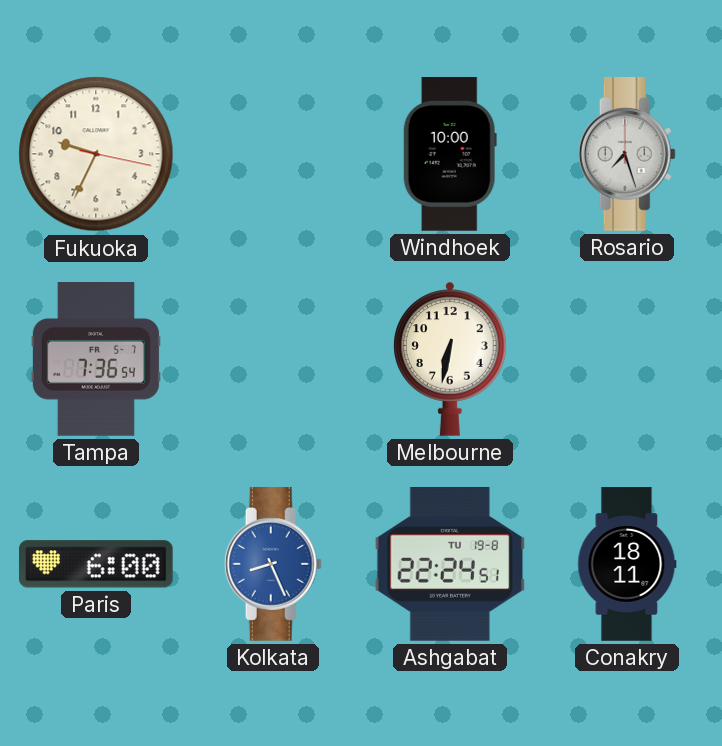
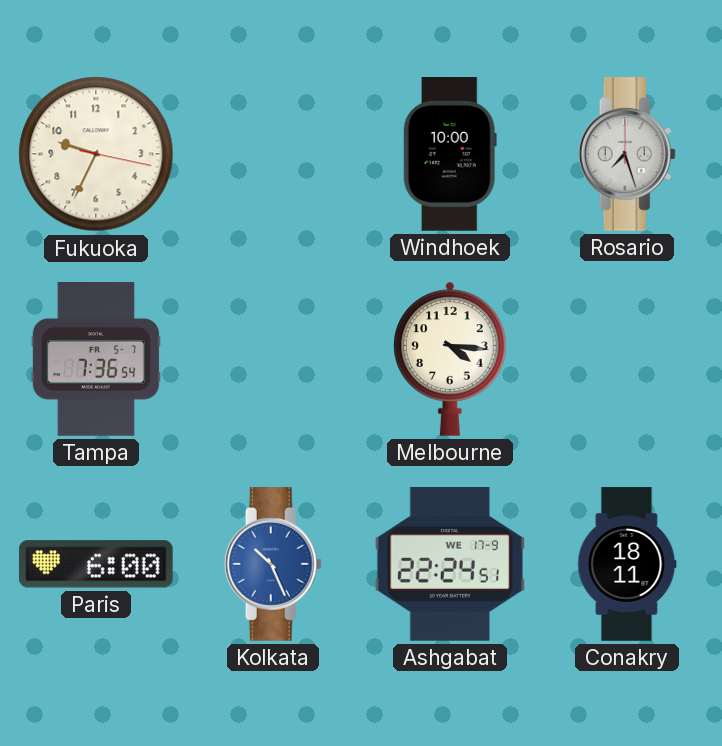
Melbourne: 6:32 -> 4:16
Kolkata: 8:26 -> 10:26
Ashgabat date: TU 19-8 -> WE 17-9
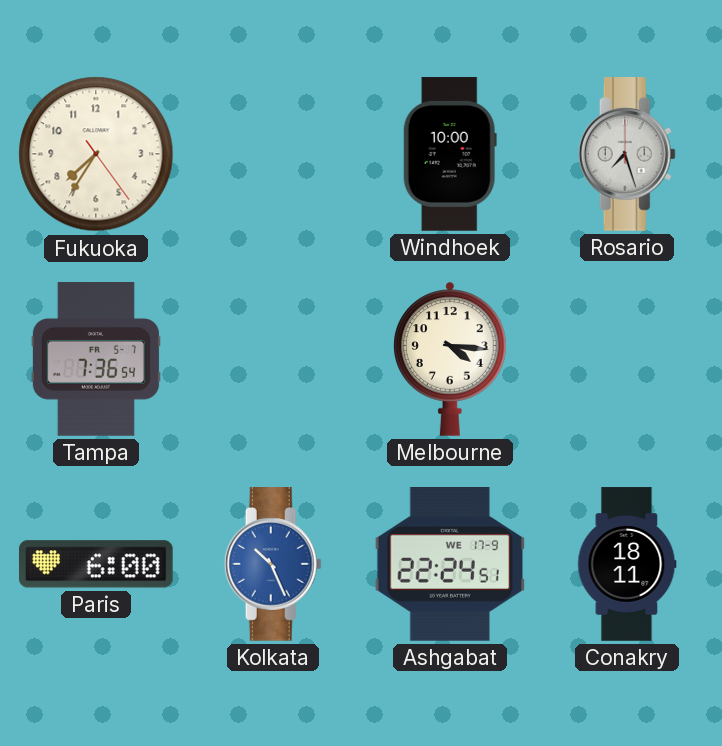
Fukuoka: 9:34 -> 7:35
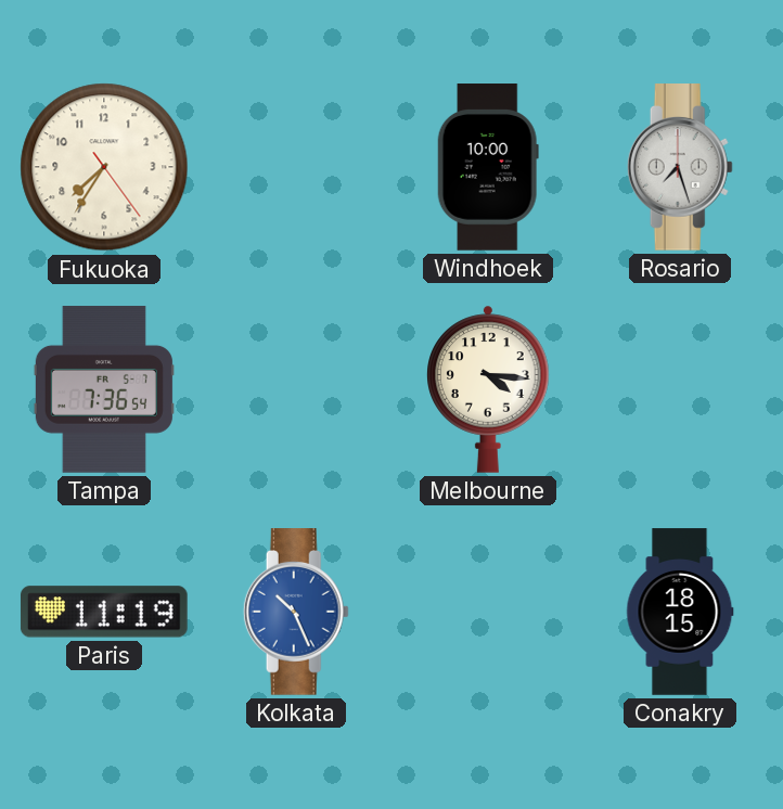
Paris: 6:00 -> 11:19
Ashgabat: 22:24 -> none
Conakry: 18:11 -> 18:15
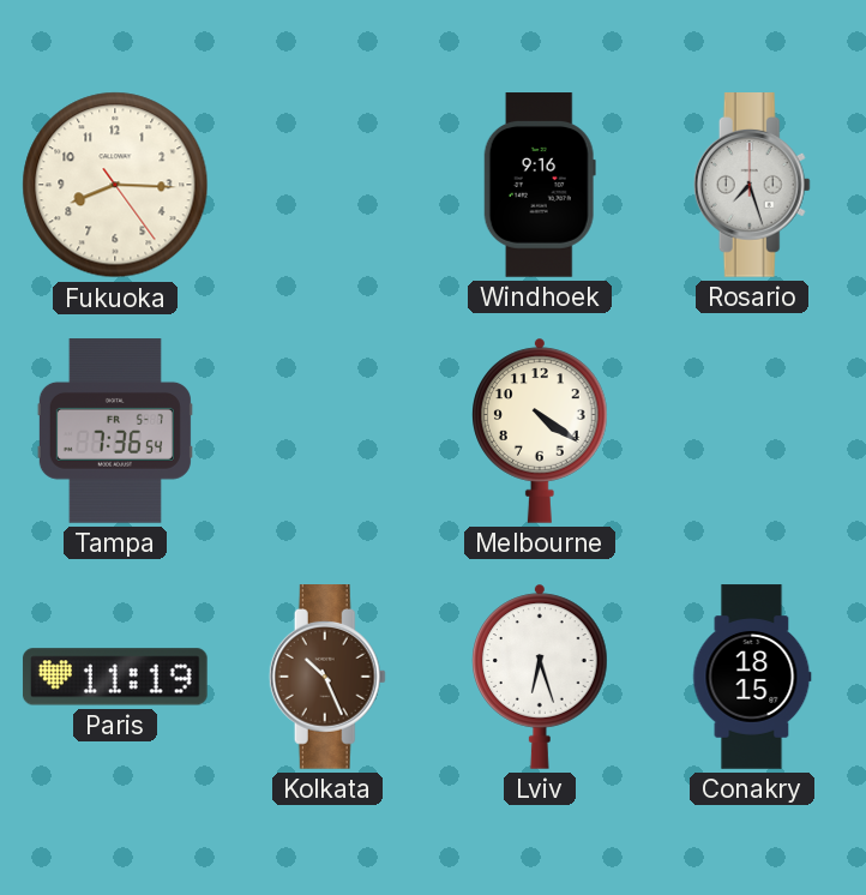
Fukuoka: 7:35 -> 8:15
Windhoek: 10:00 -> 9:16
Melbourne: 4:16 -> 4:21
Kolkata dial: blue -> brown
Lviv: none -> 6:27
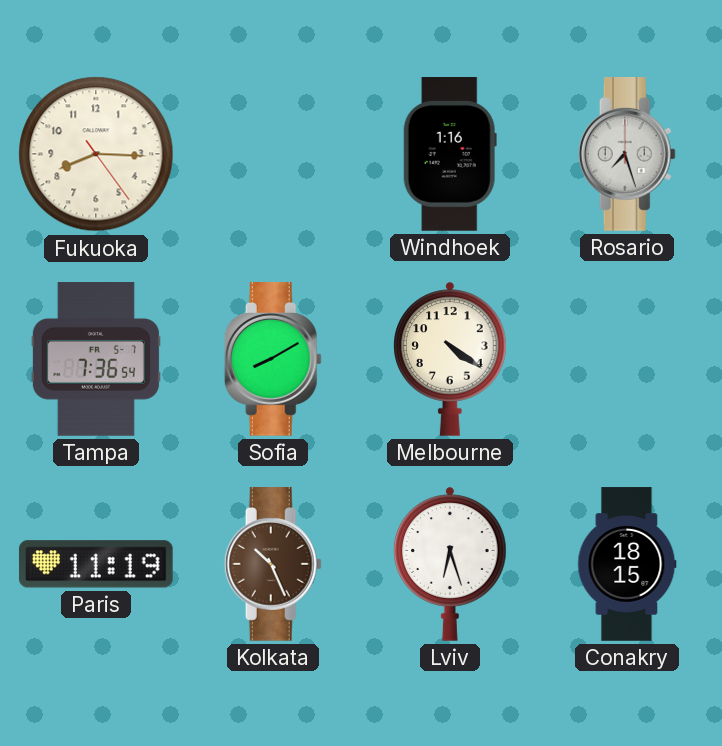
Windhoek: 9:16 -> 1:16
Sofia: none -> 8:10
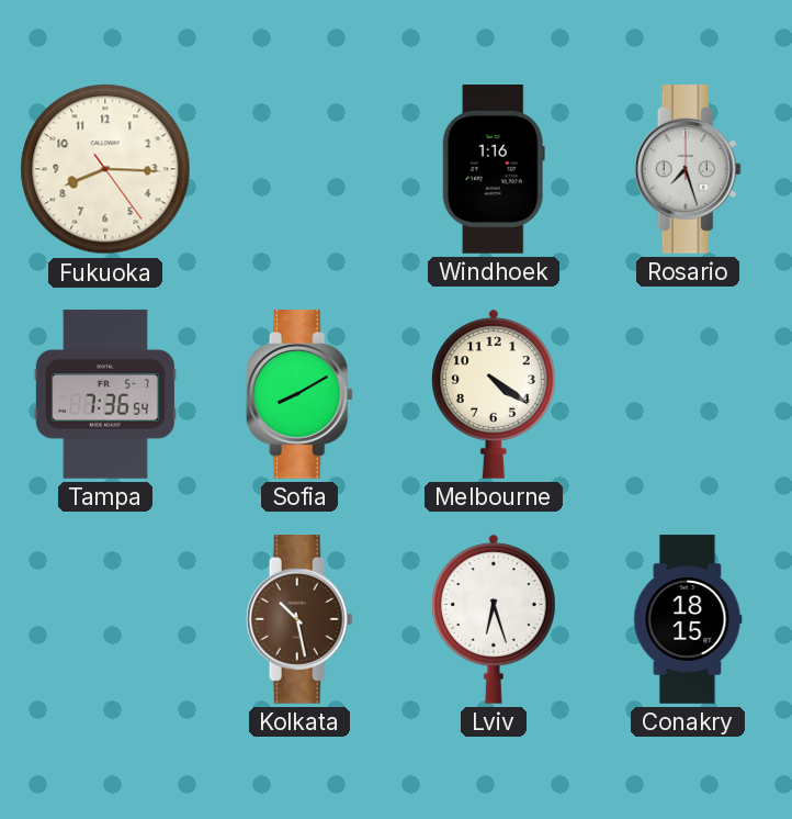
Paris: 11:19 -> none
Kolkata: 10:26 -> 10:28
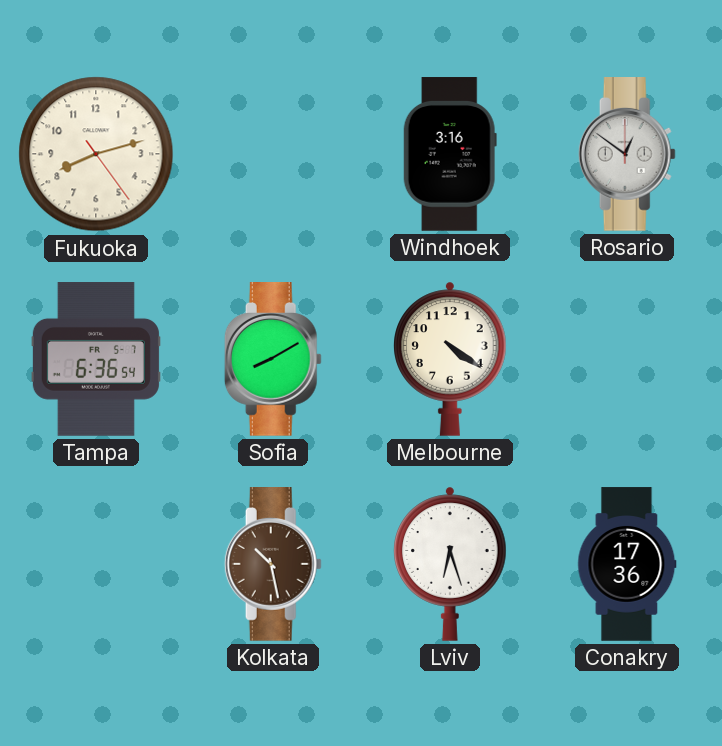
Fukuoka: 8:15 -> 8:12
Windhoek: 1:16 -> 3:16
Rosario: 7:27 -> 12:51
Tampa: 7:36 -> 6:36
Conakry: 18:15 -> 17:36
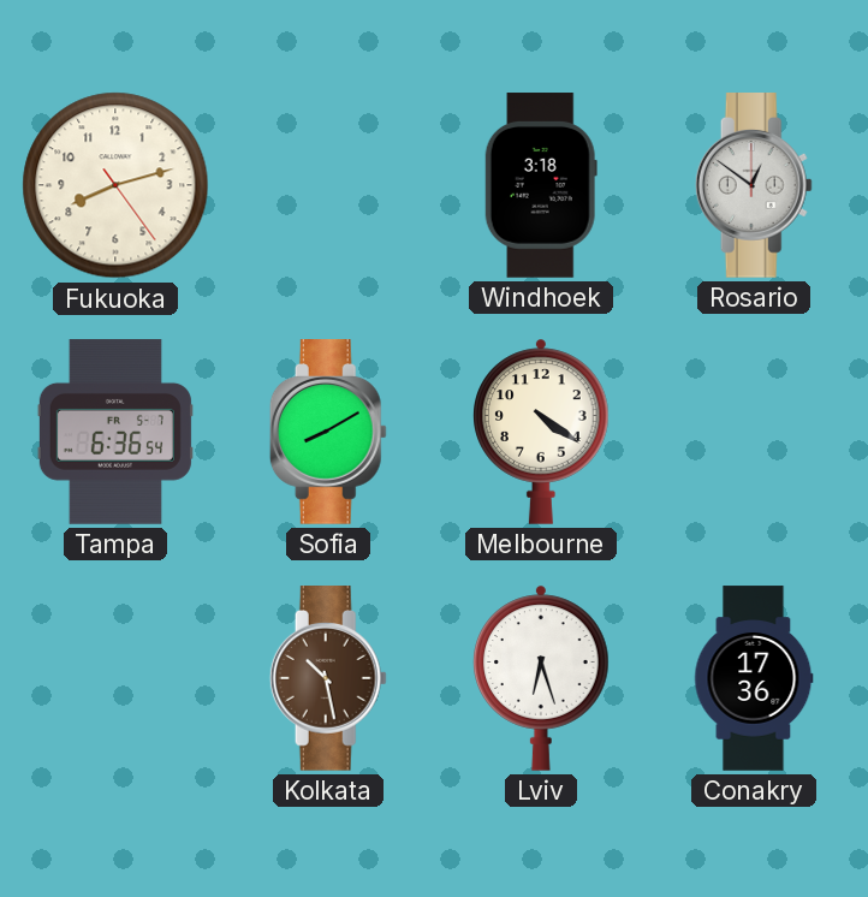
Windhoek: 3:16 -> 3:18
